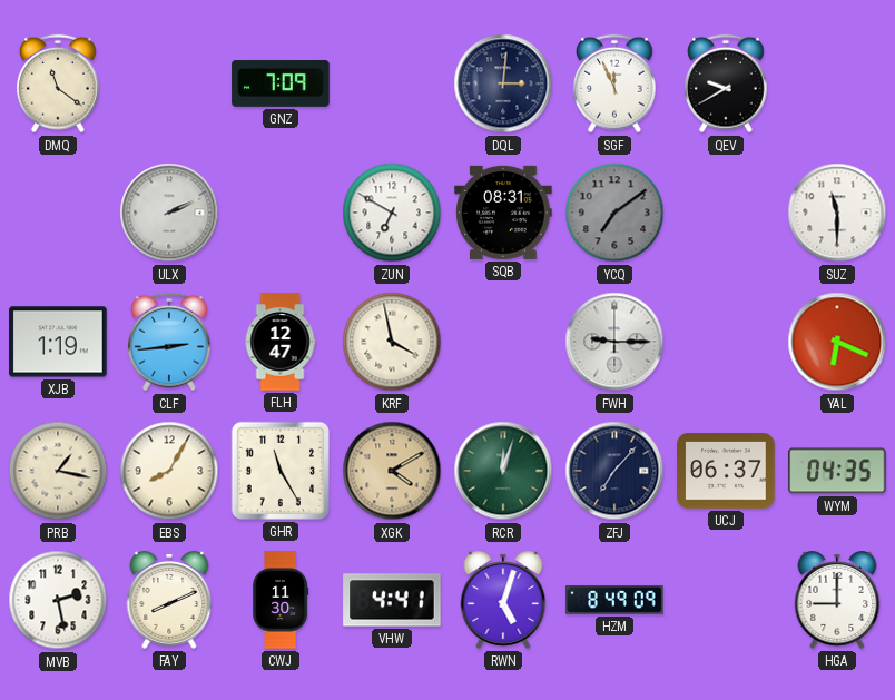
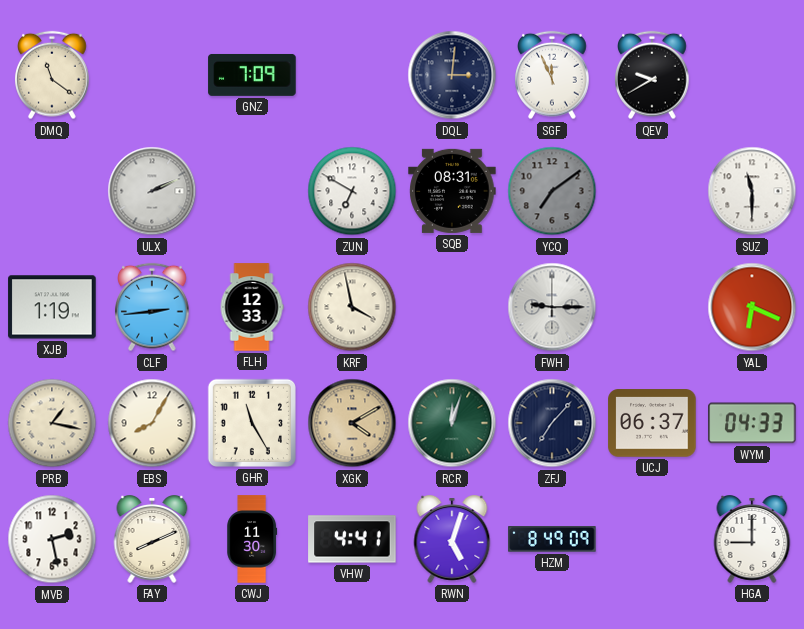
FLH: 12:47 -> 12:33
WYM: 04:35 -> 04:33
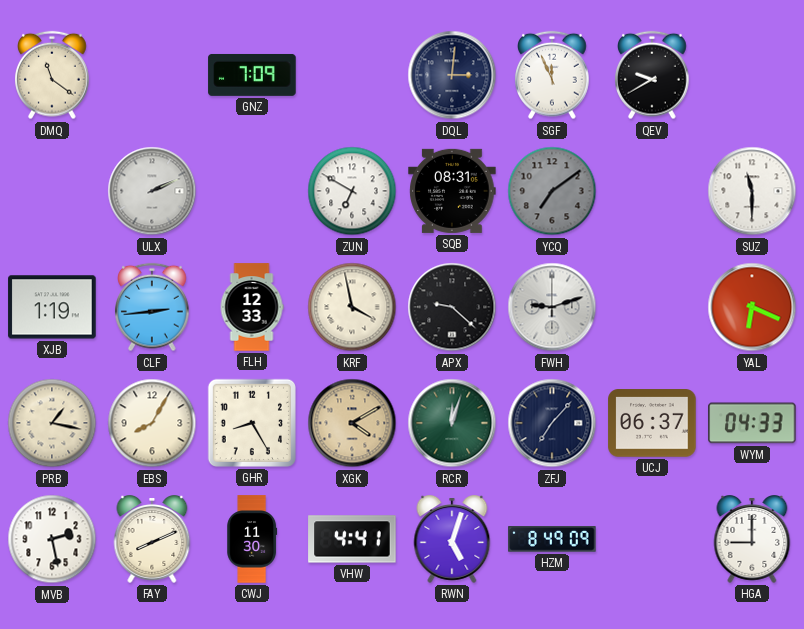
APX: none -> 9:22
FWH: 9:15 -> 9:12
GHR: 11:25 -> 8:25
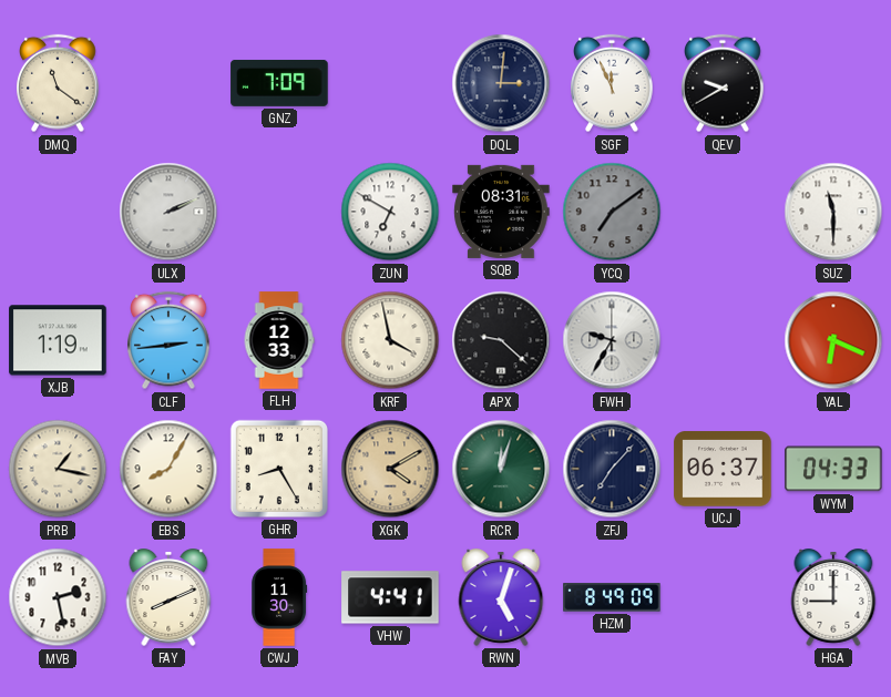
FWH: 9:12 -> 9:35
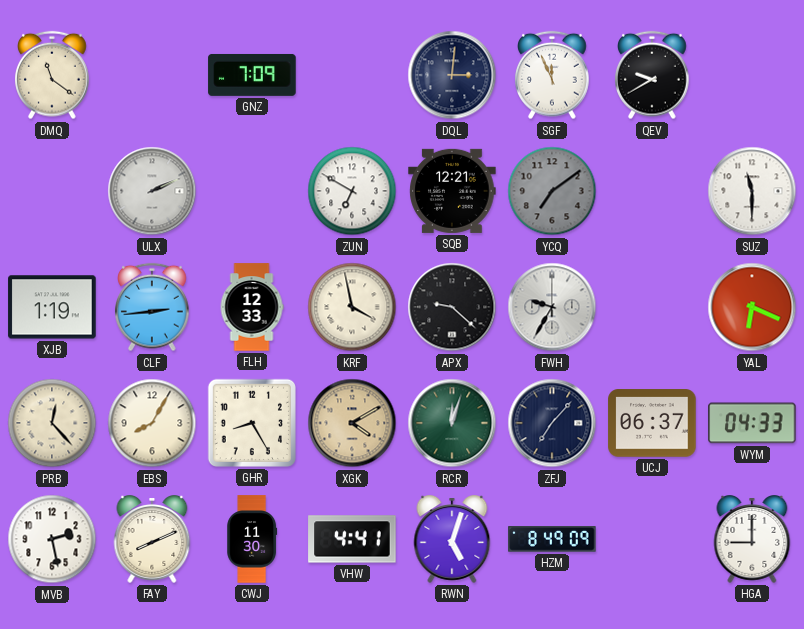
SQB: 08:31 -> 12:21
PRB: 1:17 -> 12:23
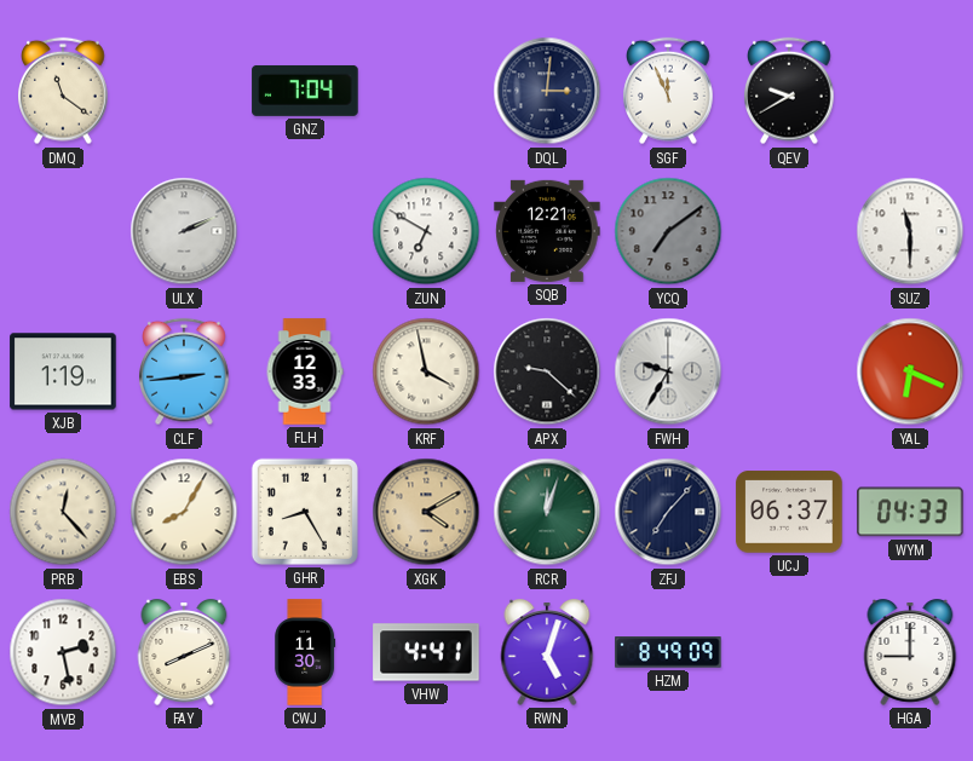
GNZ: 7:09 -> 7:04
